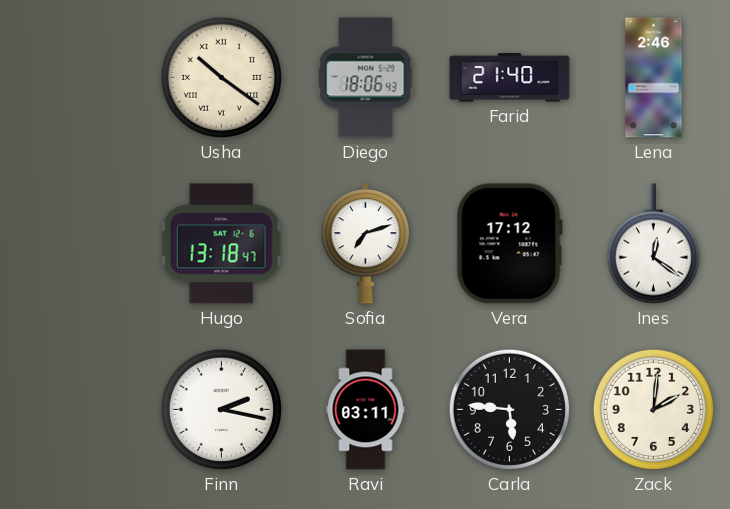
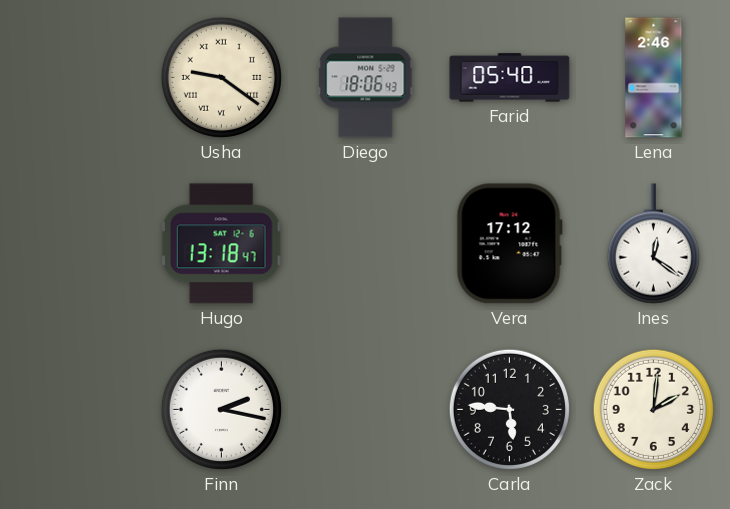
Usha: 10:21 -> 9:21
Farid: 21:40 -> 05:40
Sofia: 7:12 -> none
Ravi: 03:11 -> none
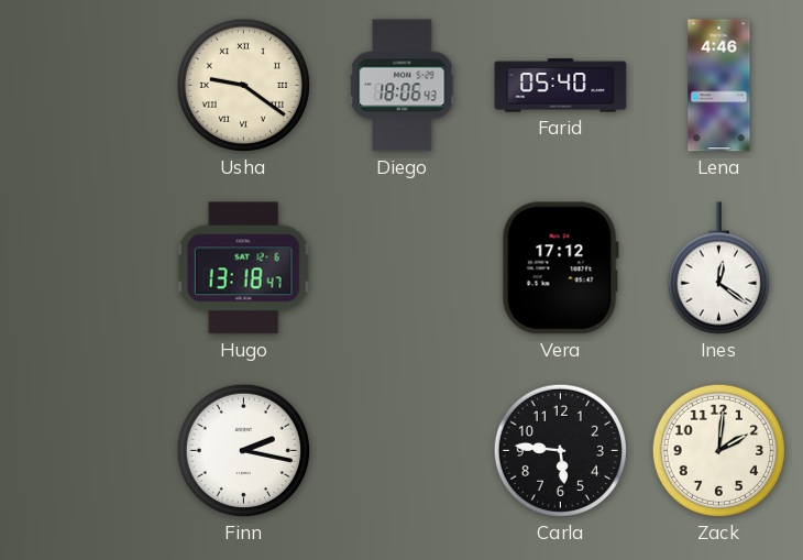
Lena: 2:46 -> 4:46
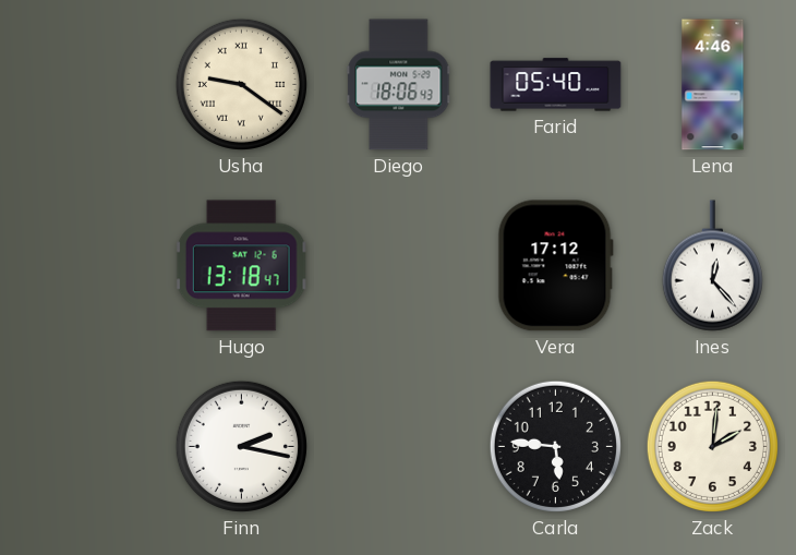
Ines: 12:21 -> 12:23
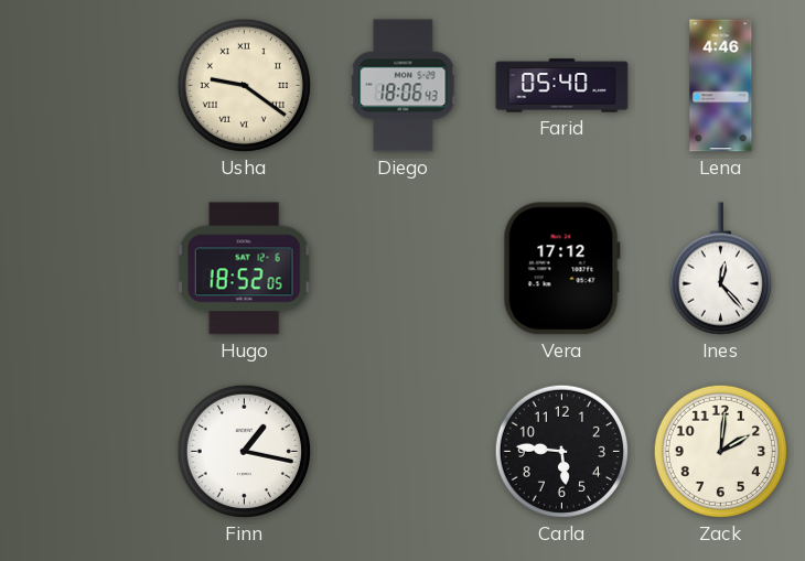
Hugo: 13:18 -> 18:52
Finn: 2:17 -> 1:17
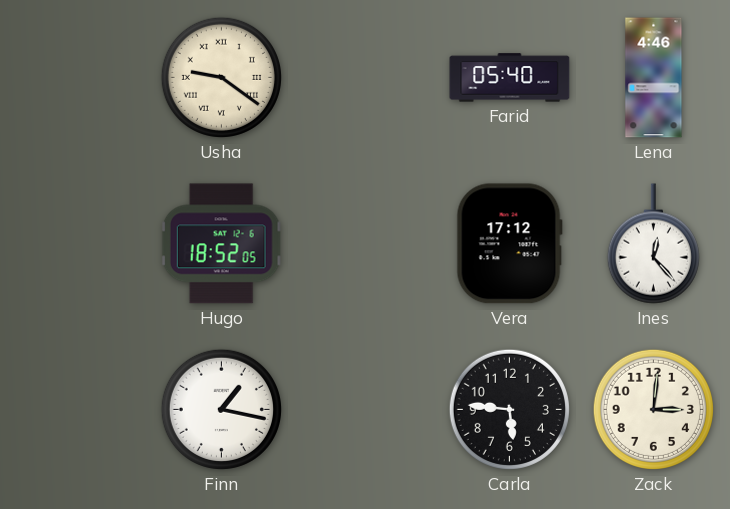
Diego: 18:06 -> none
Zack: 2:01 -> 3:01
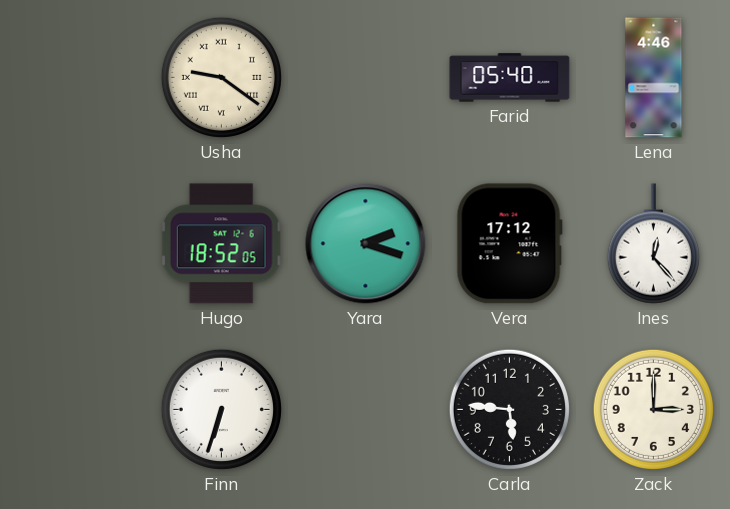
Yara: none -> 2:18
Finn: 1:17 -> 6:33
Zack: 3:01 -> 3:00
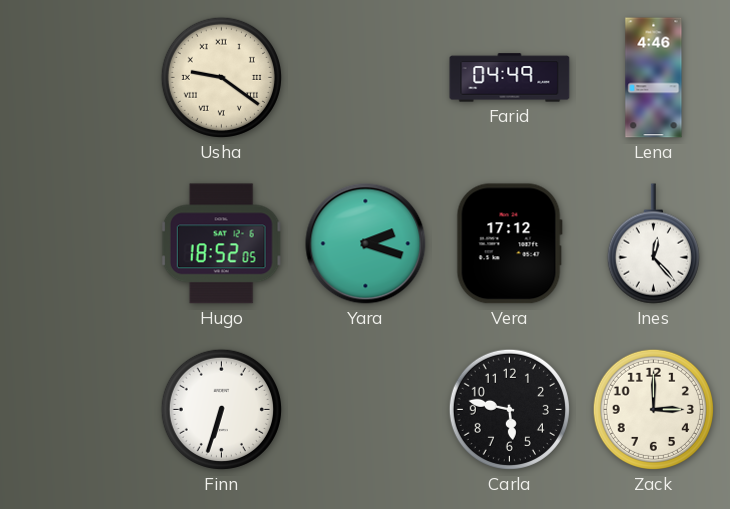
Farid: 05:40 -> 04:49
Carla: 5:46 -> 5:47
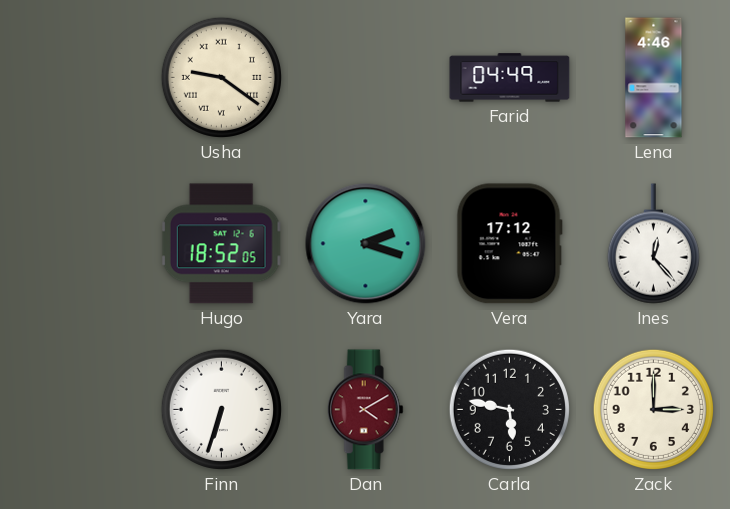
Dan: none -> 4:10
